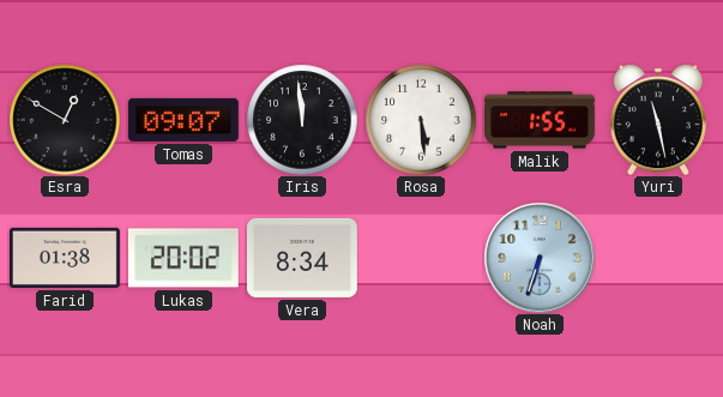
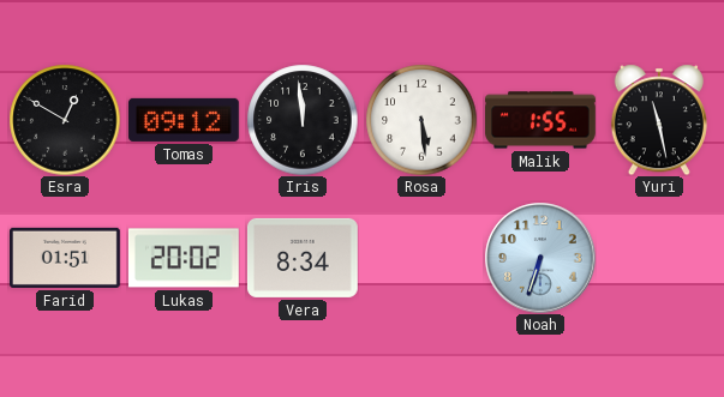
Tomas: 09:07 -> 09:12
Farid: 01:38 -> 01:51
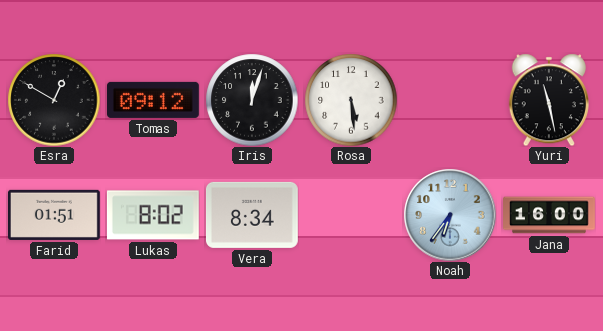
Iris: 11:59 -> 12:03
Malik: 1:55 -> none
Lukas: 20:02 -> 8:02
Noah: 6:33 -> 6:36
Jana: none -> 16:00
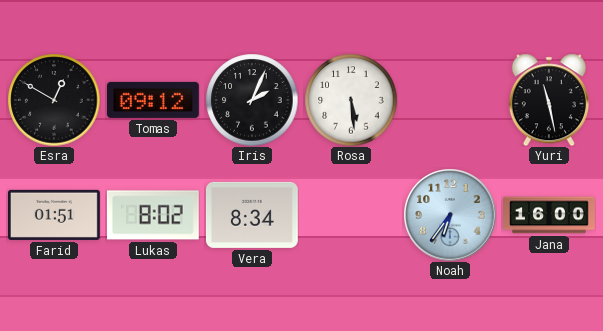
Iris: 12:03 -> 2:04
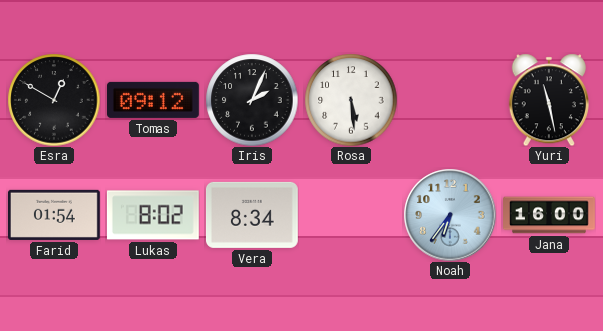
Farid: 01:51 -> 01:54
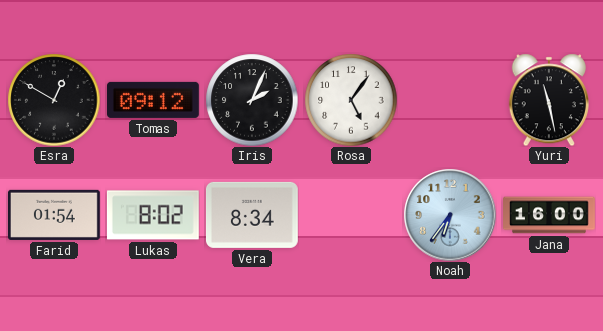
Rosa: 5:29 -> 5:06
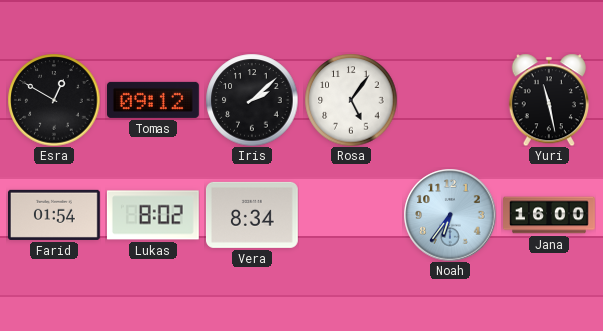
Iris: 2:04 -> 2:08
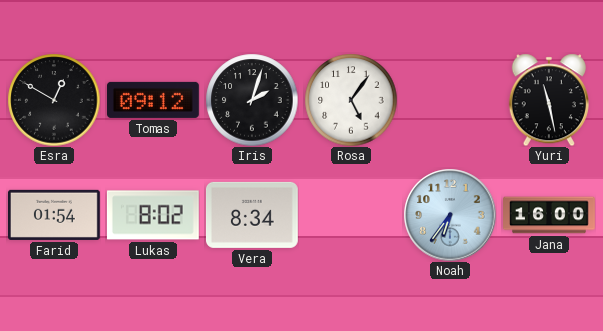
Iris: 2:08 -> 2:03
